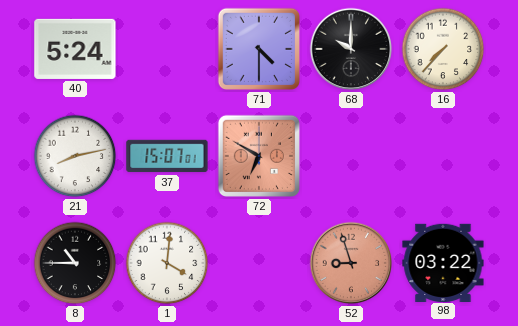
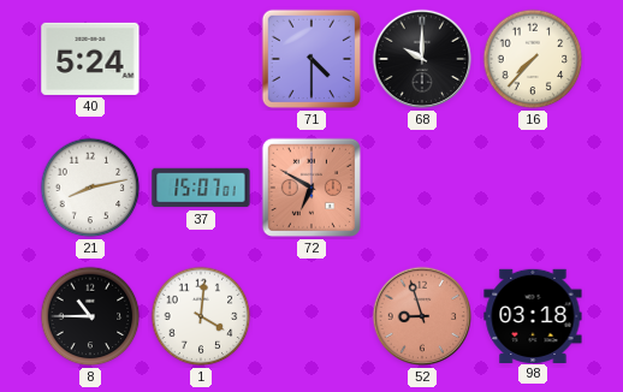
98: 03:22 -> 03:18
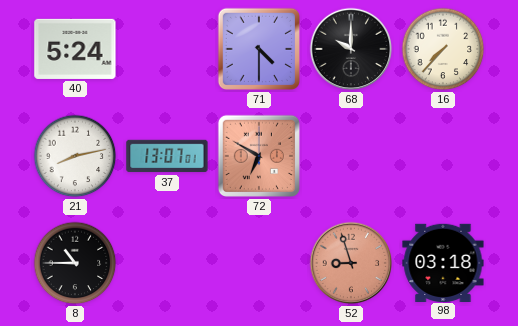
37: 15:07 -> 13:07
1: 4:01 -> none
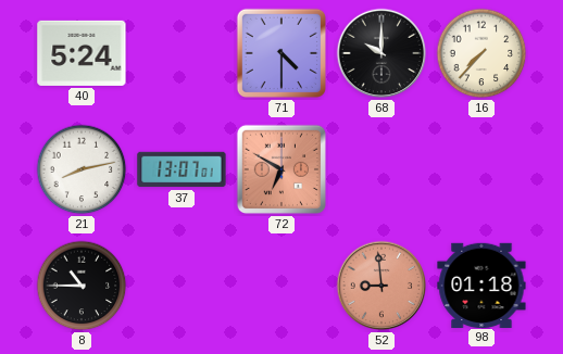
52: 8:57 -> 8:59
98: 03:18 -> 01:18
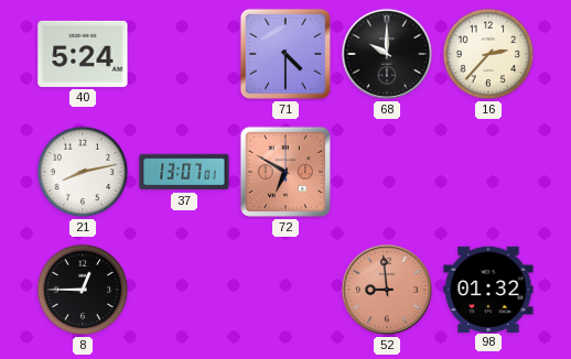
16: 7:37 -> 2:37
8: 10:45 -> 12:45
98: 01:18 -> 01:32
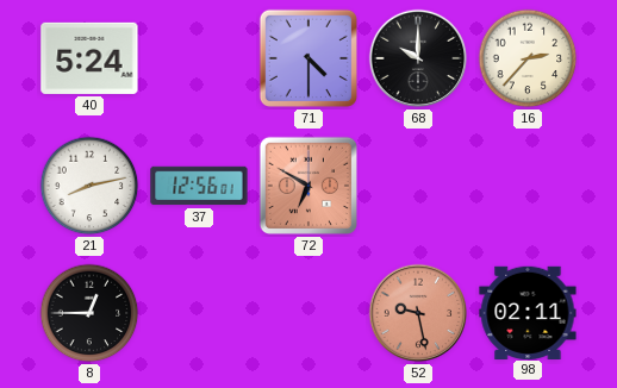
37: 13:07 -> 12:56
52: 8:59 -> 9:28
98: 01:32 -> 02:11
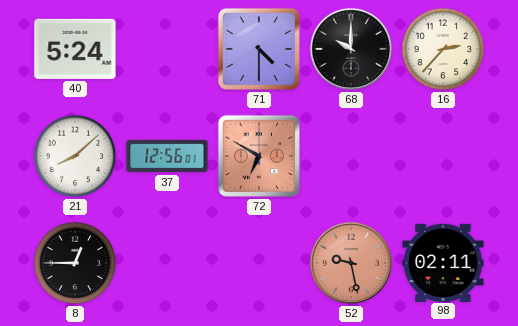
21: 8:13 -> 8:08
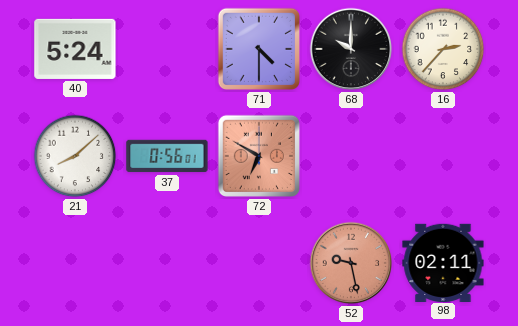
37: 12:56 -> 0:56
8: 12:45 -> none
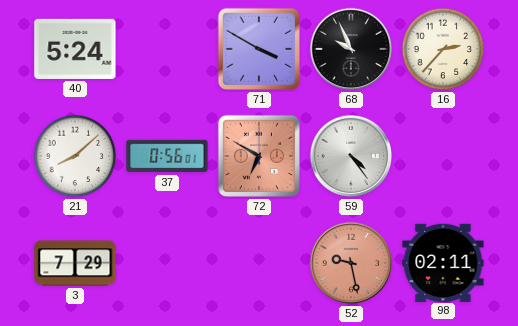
71: 4:30 -> 3:50
68: 10:00 -> 9:56
59: none -> 4:24
3: none -> 7:29
